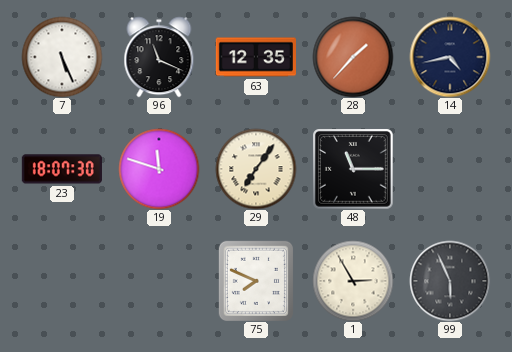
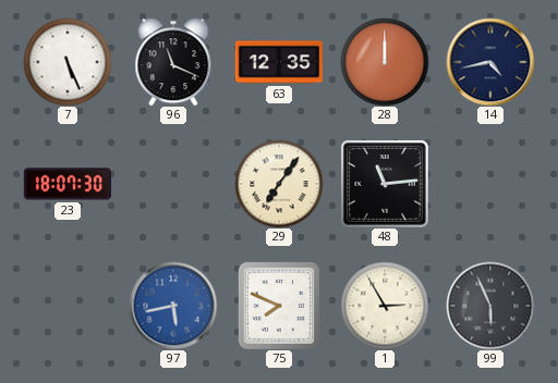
28: 1:37 -> 12:00
19: 11:48 -> none
48: 11:15 -> 11:14
97: none -> 5:43
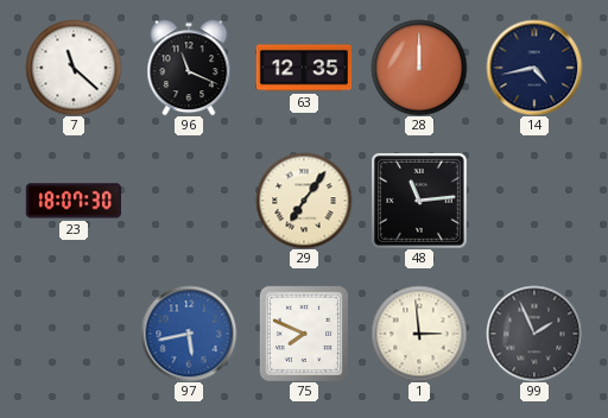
7: 5:26 -> 11:22
1: 2:55 -> 2:59
99: 5:56 -> 1:56
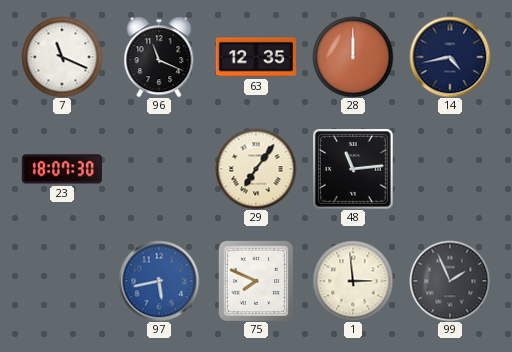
7: 11:22 -> 11:19
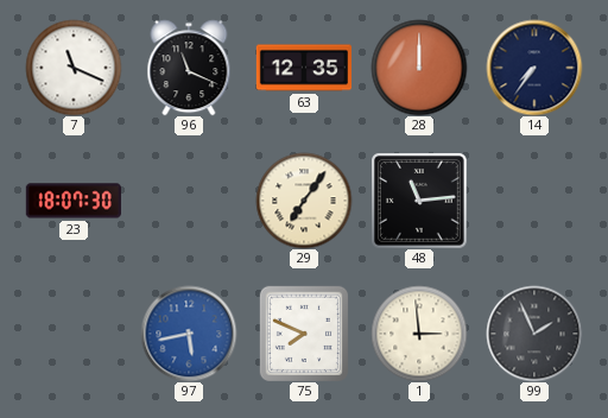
14: 4:43 -> 7:36
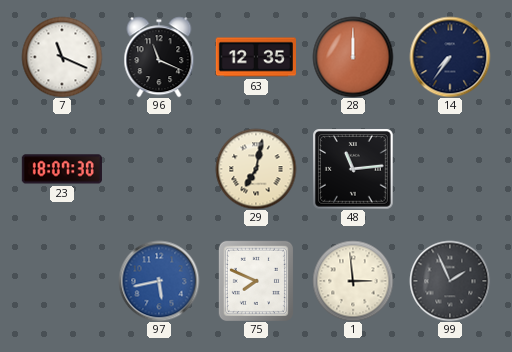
29: 7:06 -> 7:02
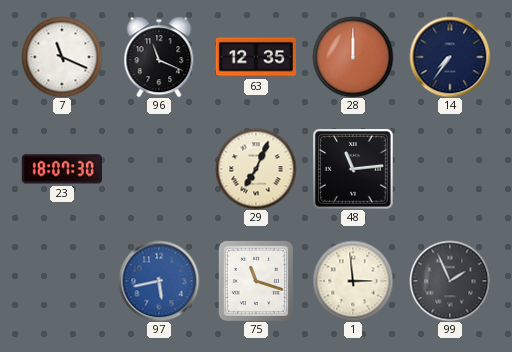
29: 7:02 -> 7:04
75: 7:49 -> 11:18
